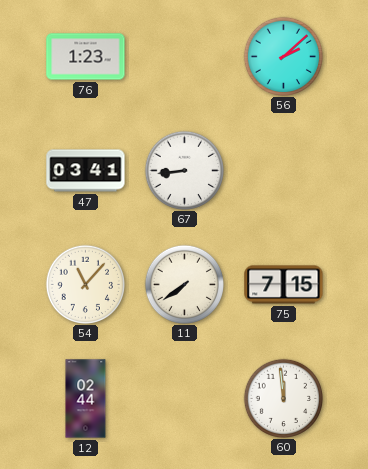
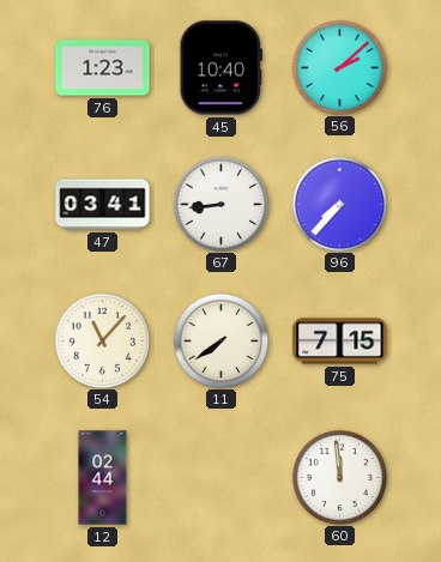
45: none -> 10:40
96: none -> 7:37
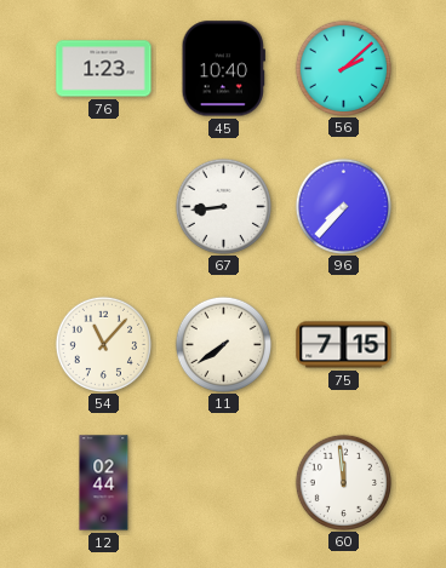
47: 03:41 -> none
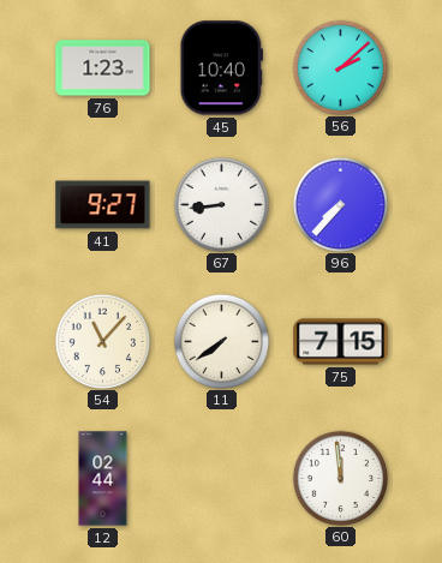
41: none -> 9:27
